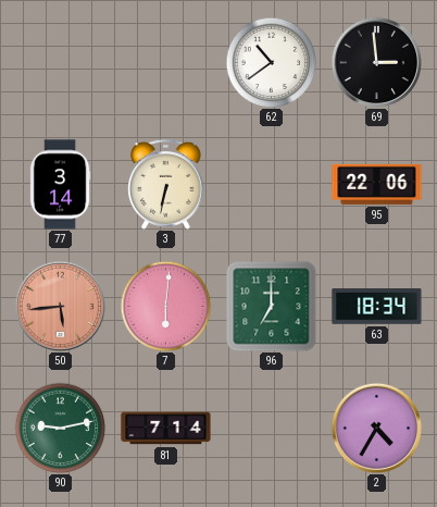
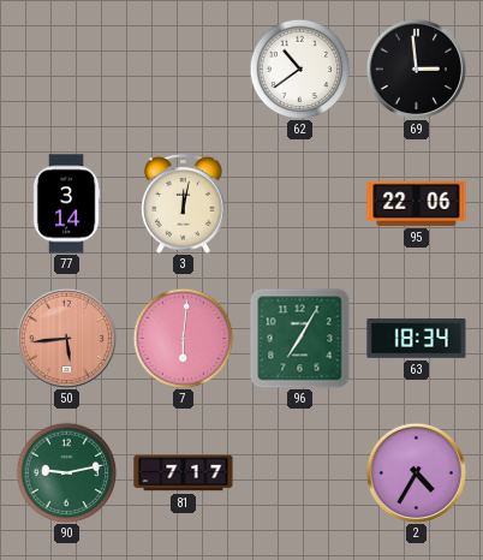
3: 6:32 -> 12:02
96: 7:00 -> 7:05
81: 7:14 -> 7:17
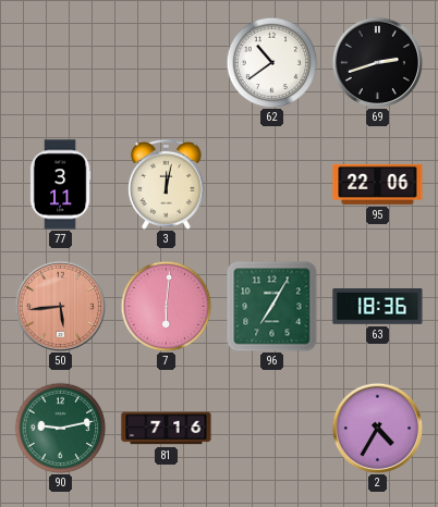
69: 2:59 -> 2:42
77: 3:14 -> 3:11
63: 18:34 -> 18:36
81: 7:17 -> 7:16
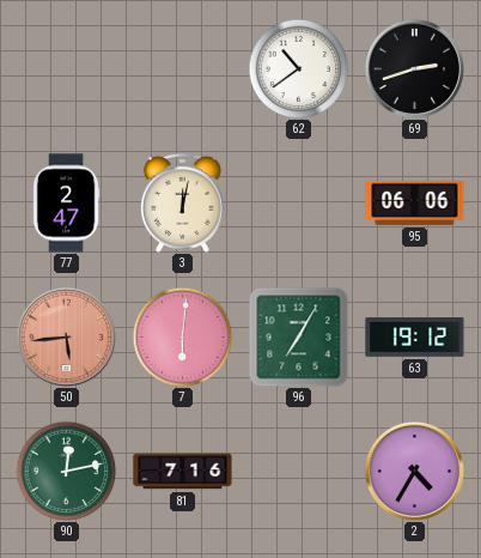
77: 3:11 -> 2:47
95: 22:06 -> 06:06
63: 18:36 -> 19:12
90: 9:13 -> 12:13
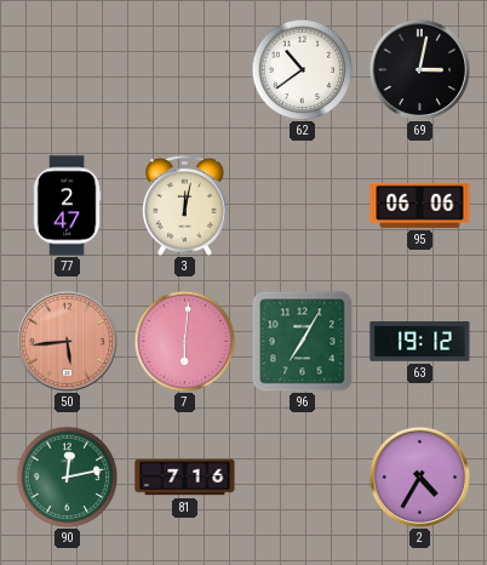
69: 2:42 -> 3:02
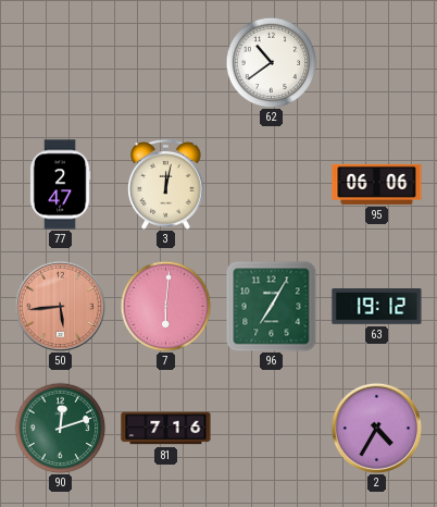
69: 3:02 -> none
90: 12:13 -> 12:12
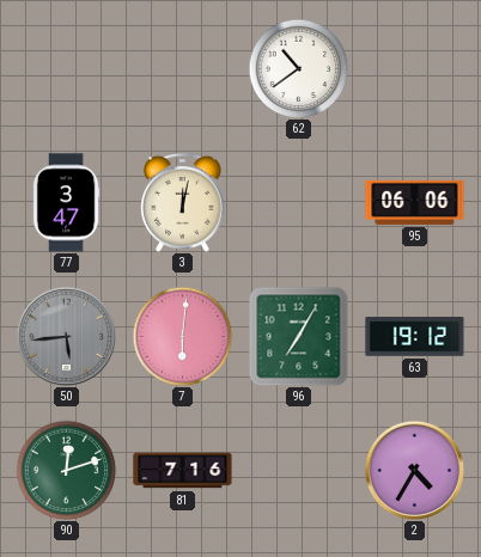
77: 2:47 -> 3:47
50 dial: salmon -> grey
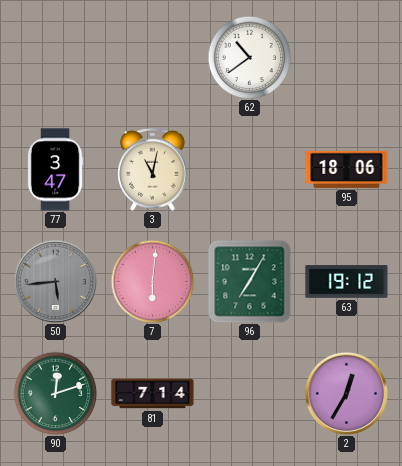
3: 12:02 -> 11:02
95: 06:06 -> 18:06
81: 7:16 -> 7:14
2: 4:35 -> 12:35
